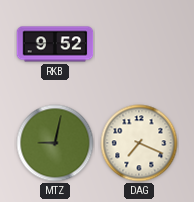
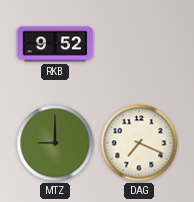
MTZ: 9:02 -> 9:00
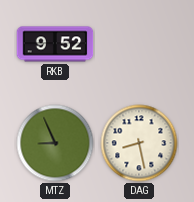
MTZ: 9:00 -> 8:56
DAG: 7:19 -> 8:28
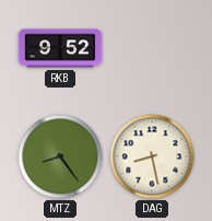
MTZ: 8:56 -> 8:24
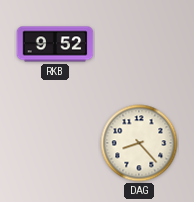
MTZ: 8:24 -> none
DAG: 8:28 -> 8:23
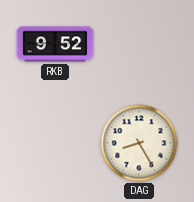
DAG: 8:23 -> 8:25
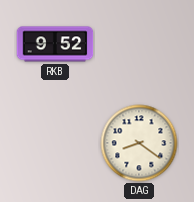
DAG: 8:25 -> 8:21
